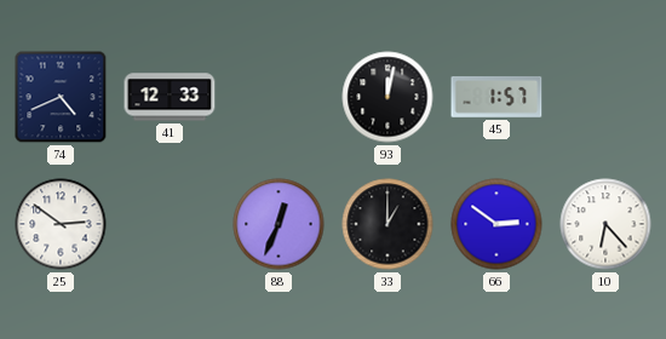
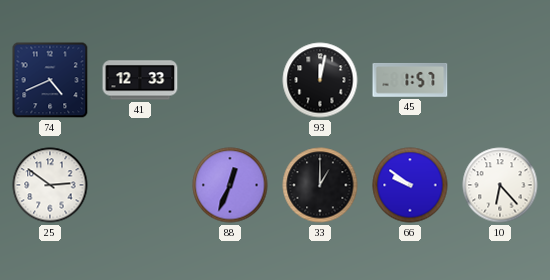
66: 2:51 -> 9:51
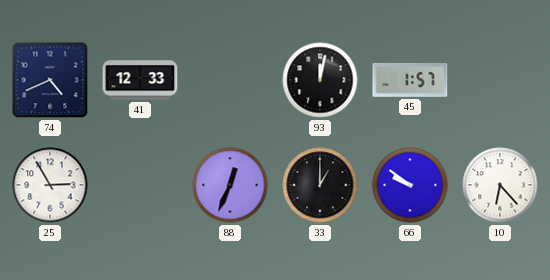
25: 2:51 -> 2:55
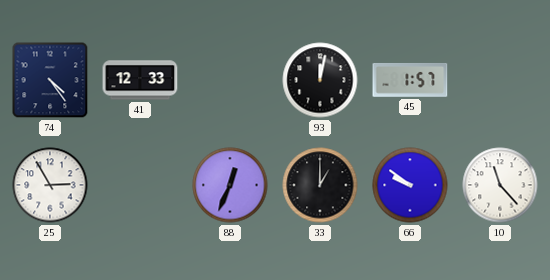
74: 4:41 -> 4:24
10: 6:23 -> 11:23
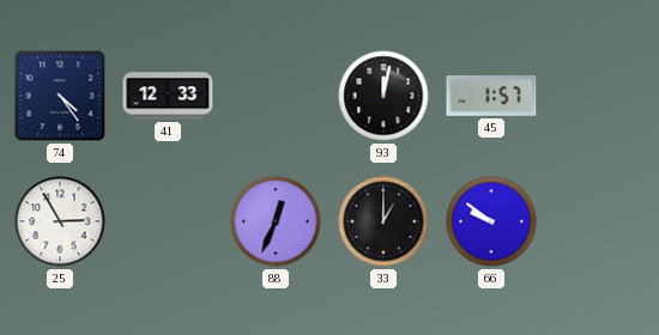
10: 11:23 -> none
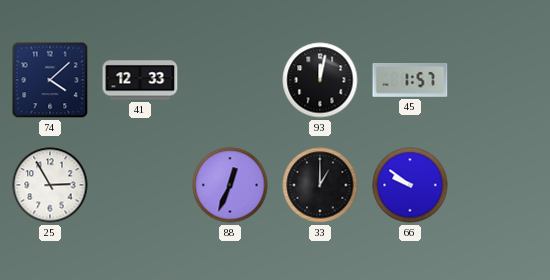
74: 4:24 -> 4:08
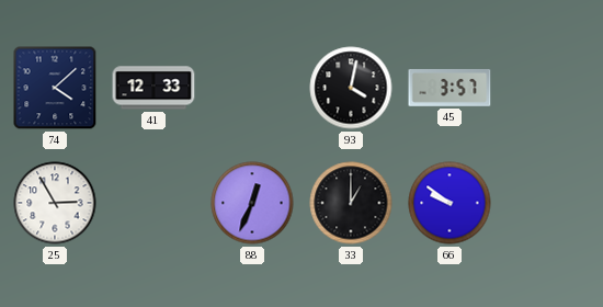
93: 12:02 -> 4:02
45: 1:57 -> 3:57
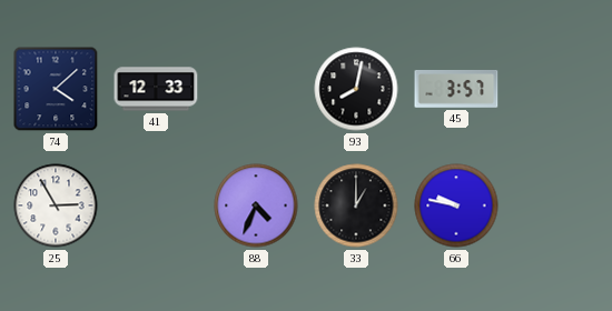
93: 4:02 -> 8:02
88: 12:34 -> 4:34
66: 9:51 -> 9:47
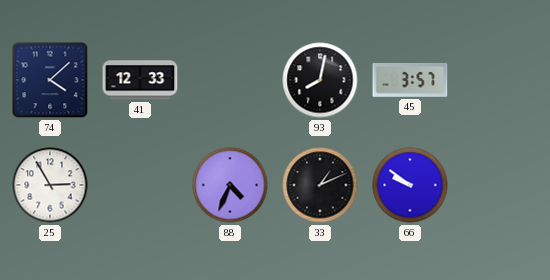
33: 1:00 -> 1:11
66: 9:47 -> 9:51
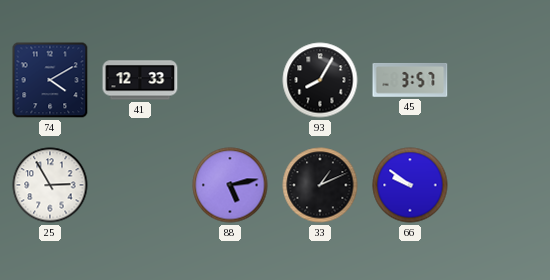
74: 4:08 -> 4:10
93: 8:02 -> 8:05
88: 4:34 -> 5:13
